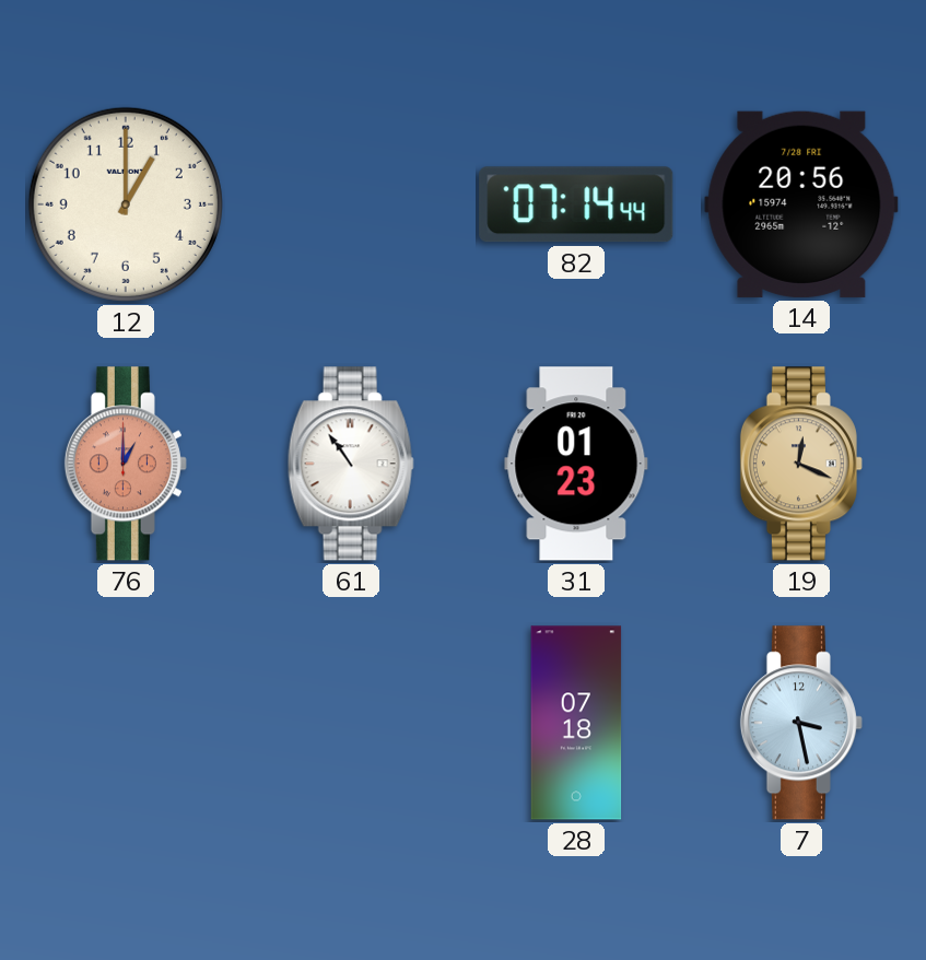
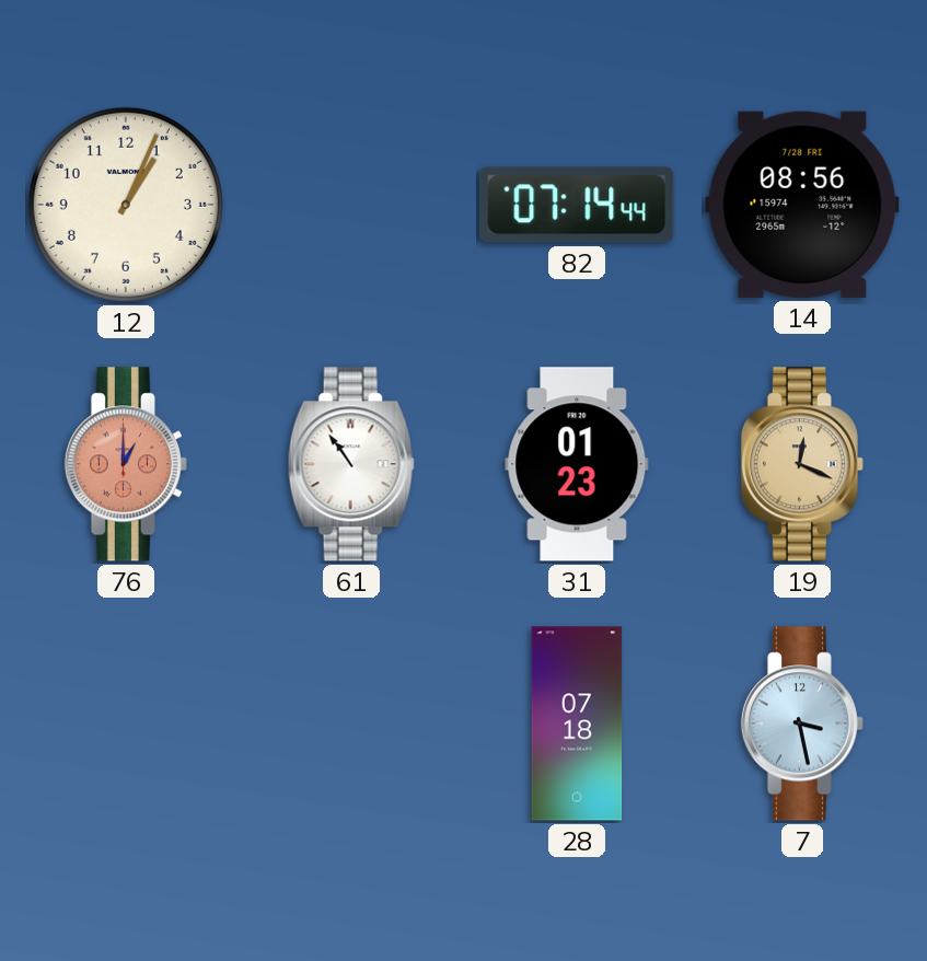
12: 1:00 -> 1:04
14: 20:56 -> 08:56
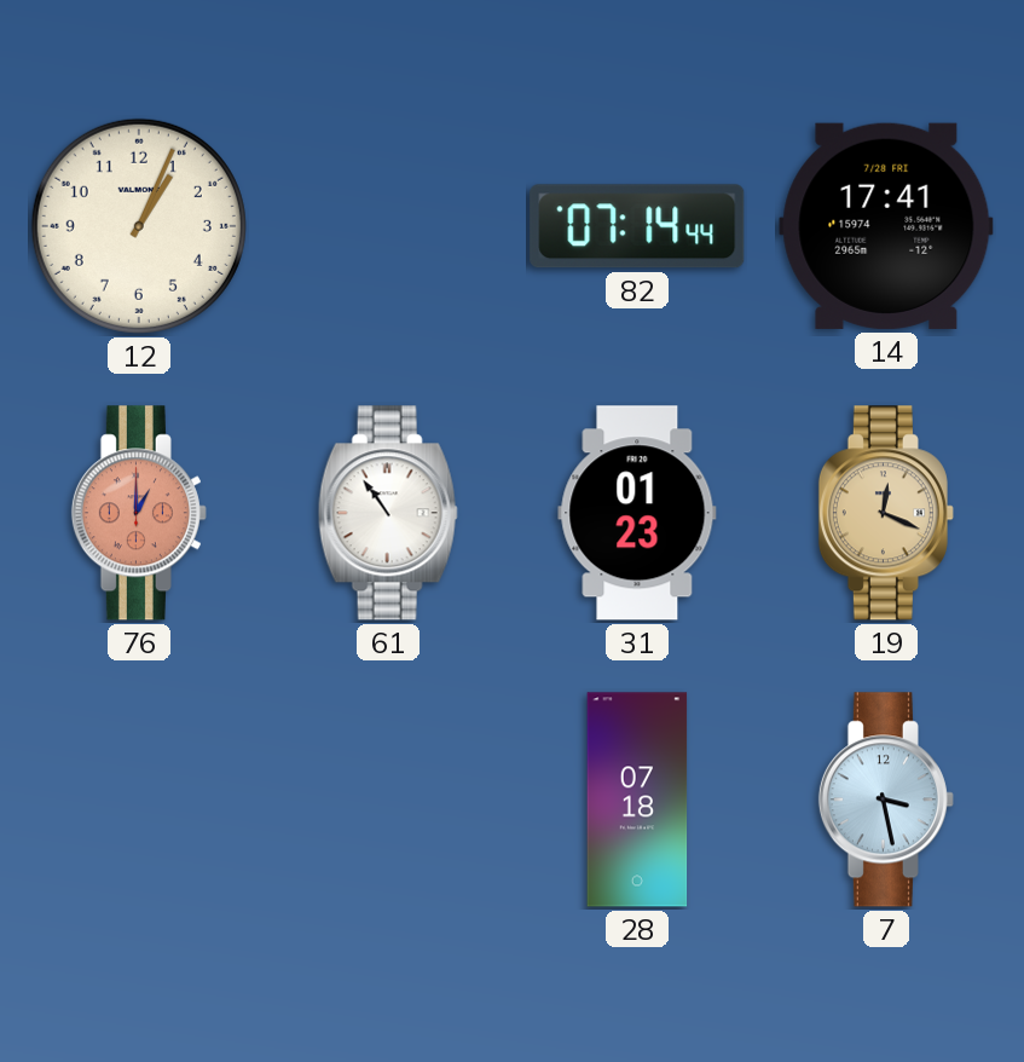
14: 08:56 -> 17:41
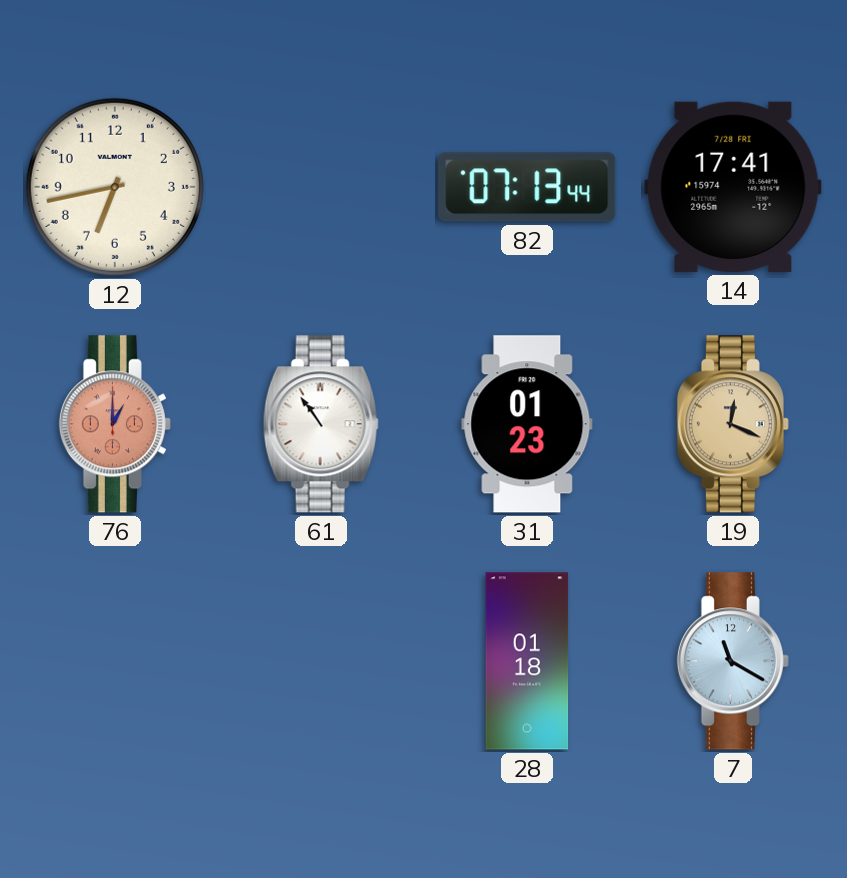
12: 1:04 -> 6:43
82: 07:14 -> 07:13
28: 07:18 -> 01:18
7: 3:28 -> 11:20
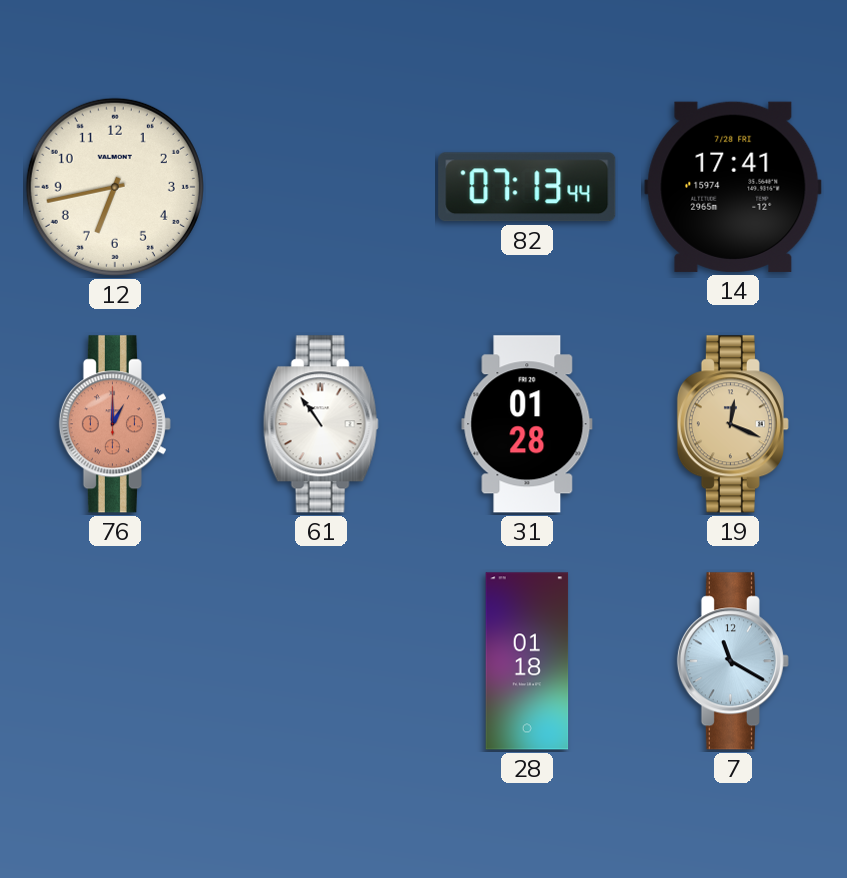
31: 01:23 -> 01:28
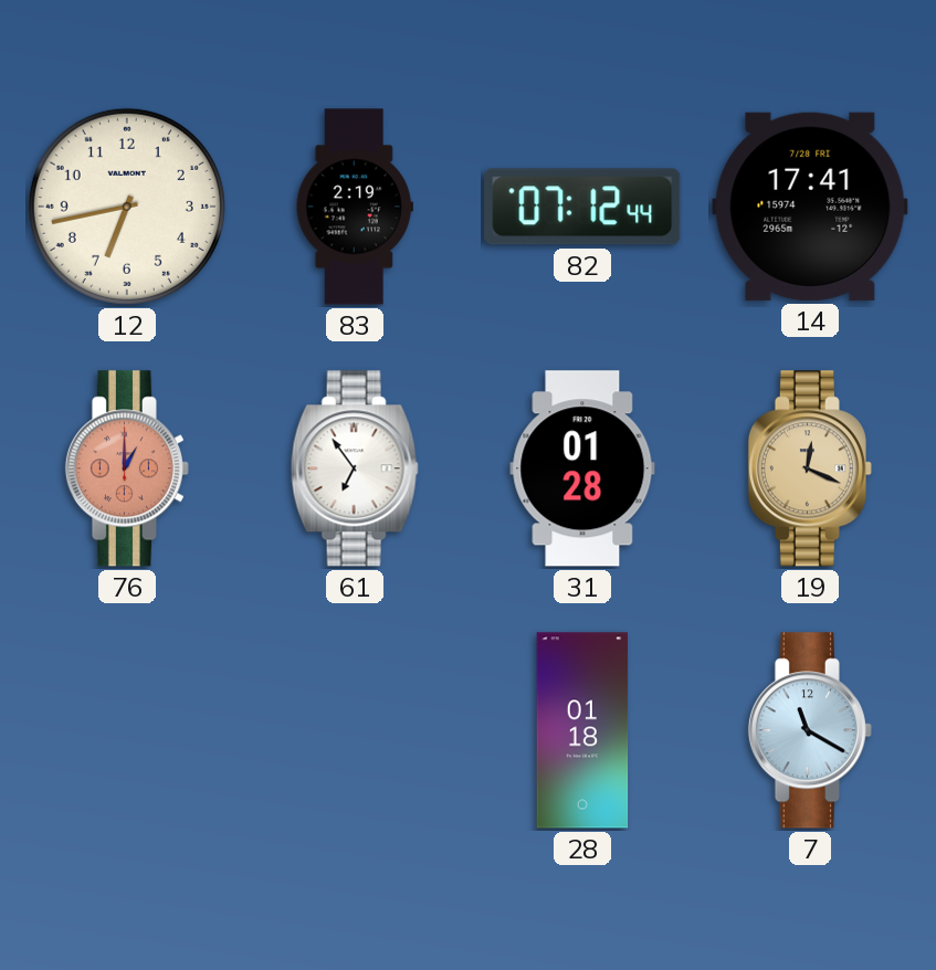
83: none -> 2:19
82: 07:13 -> 07:12
61: 10:54 -> 6:54
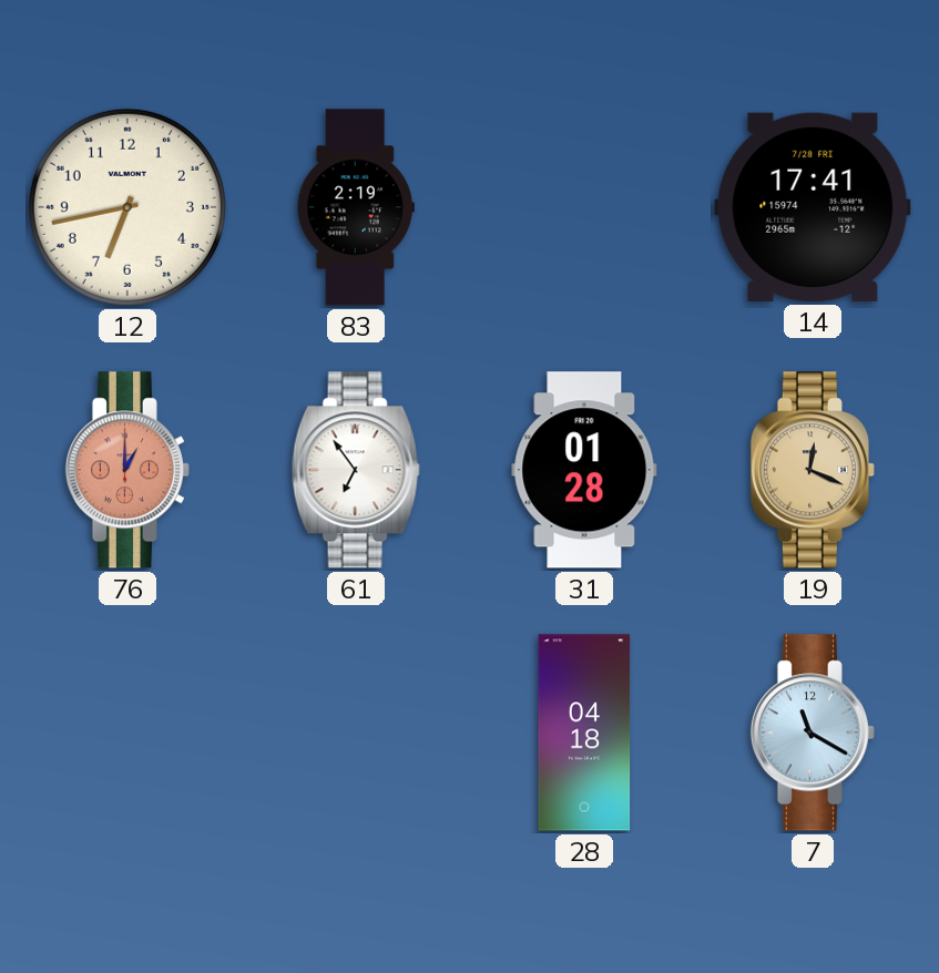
82: 07:12 -> none
28: 01:18 -> 04:18
